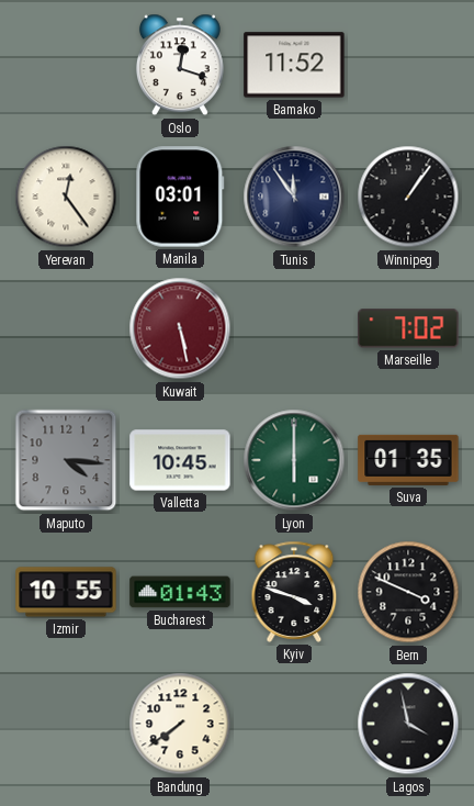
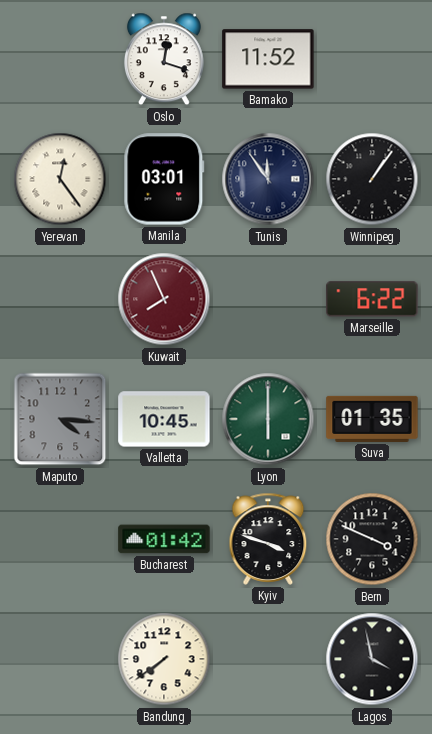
Kuwait: 5:28 -> 7:56
Marseille: 7:02 -> 6:22
Izmir: 10:55 -> none
Bucharest: 01:43 -> 01:42
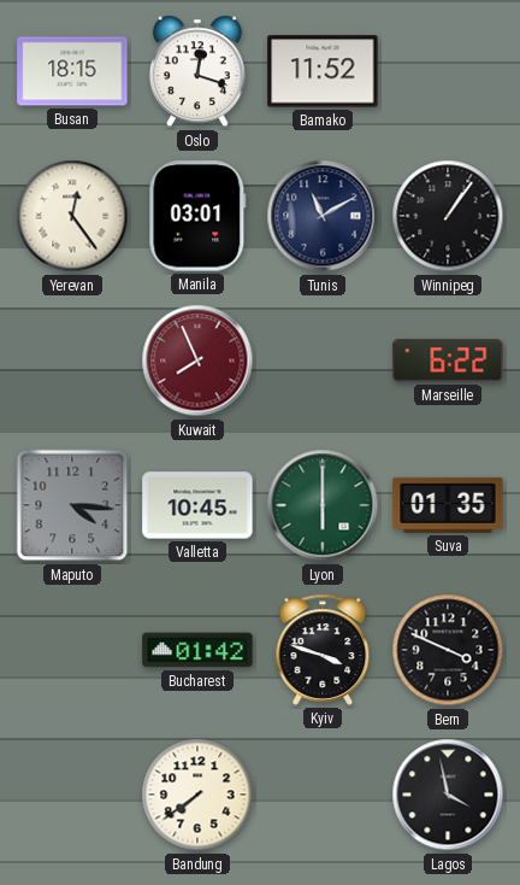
Busan: none -> 18:15
Tunis: 11:54 -> 11:10
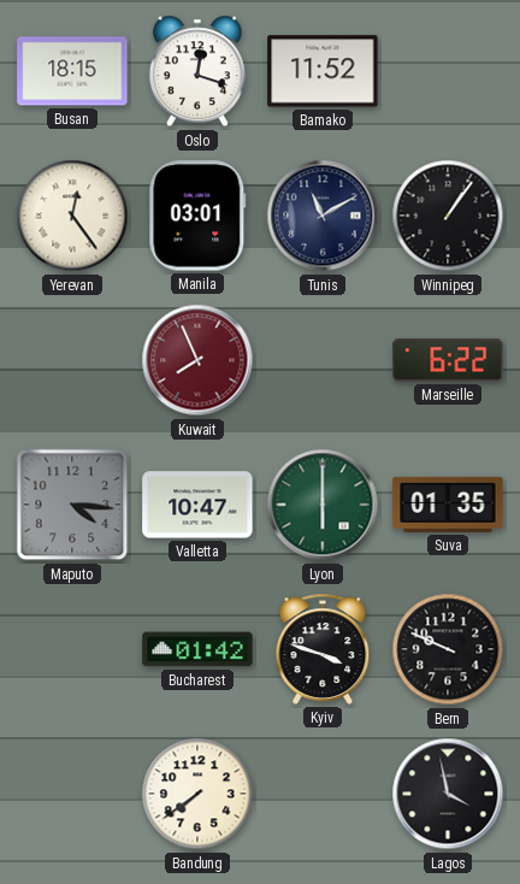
Valletta: 10:45 -> 10:47
Bern: 3:49 -> 9:49
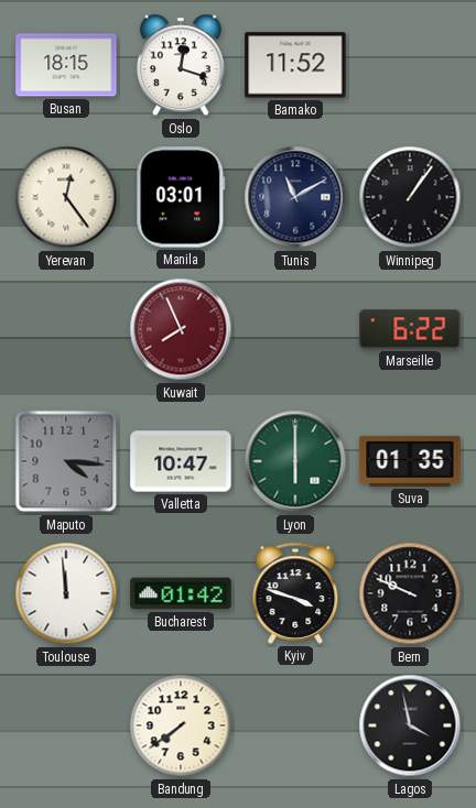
Toulouse: none -> 11:59
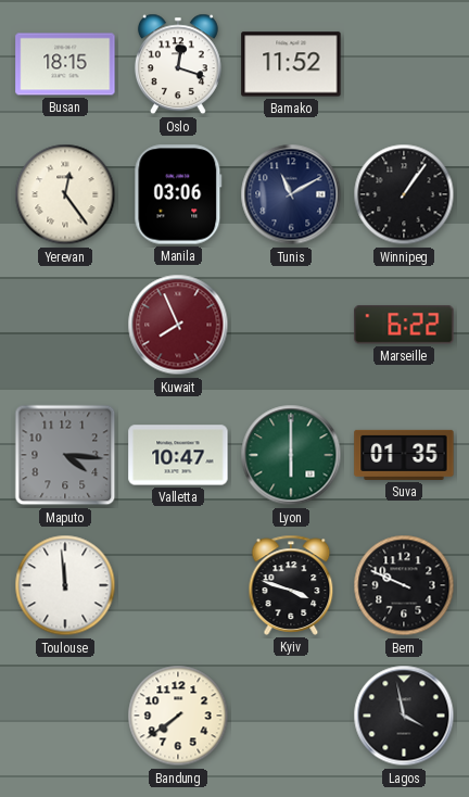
Manila: 03:01 -> 03:06
Bucharest: 01:42 -> none
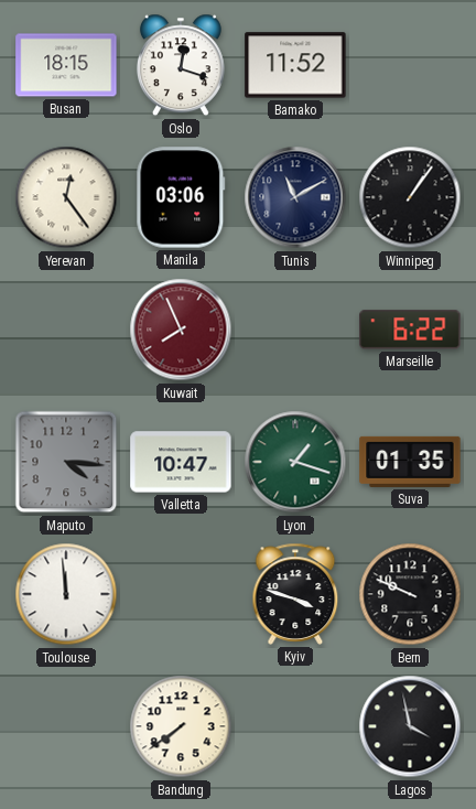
Lyon: 6:00 -> 1:18
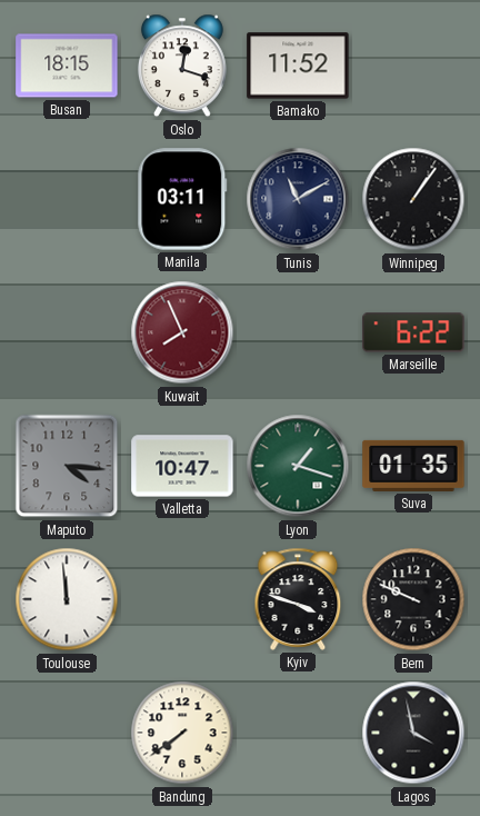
Yerevan: 12:24 -> none
Manila: 03:06 -> 03:11
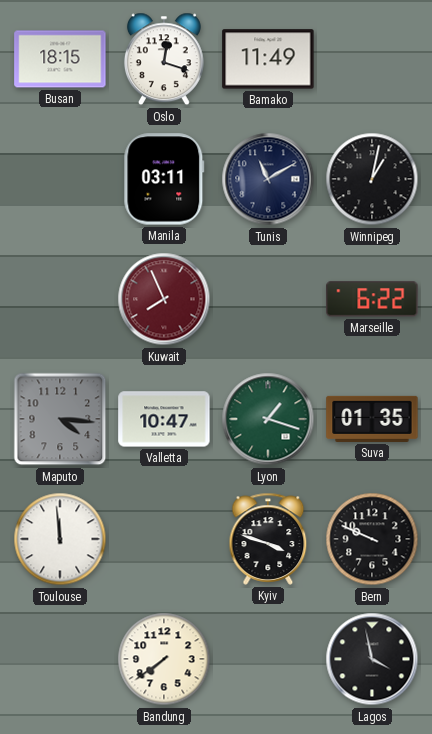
Bamako: 11:52 -> 11:49
Winnipeg: 1:06 -> 1:02
